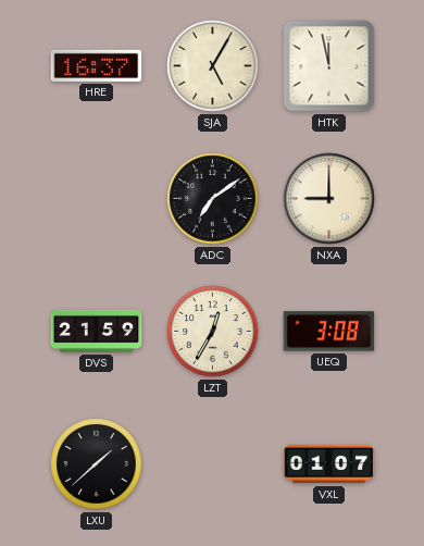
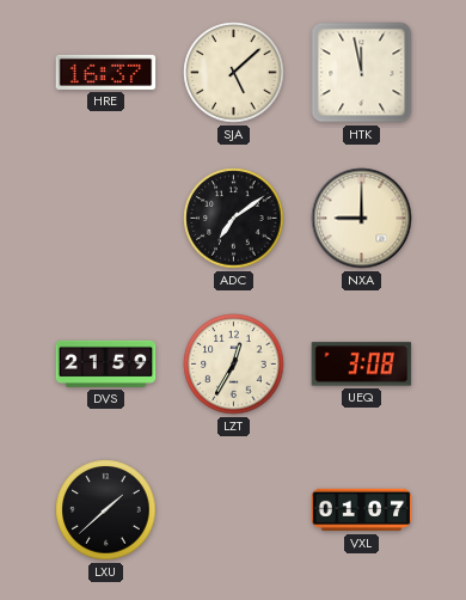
SJA: 5:05 -> 5:08
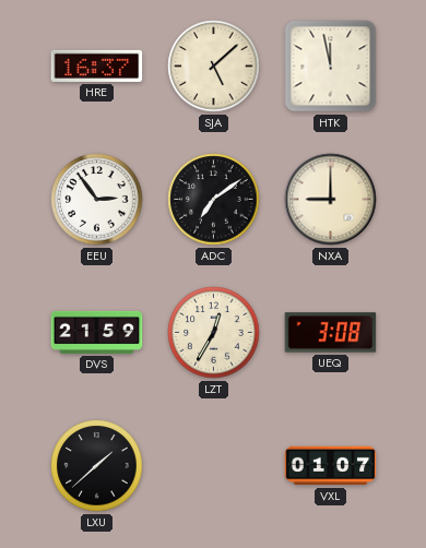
EEU: none -> 2:54
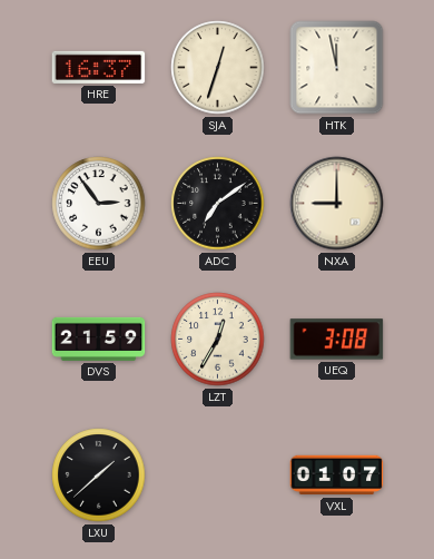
SJA: 5:08 -> 12:33
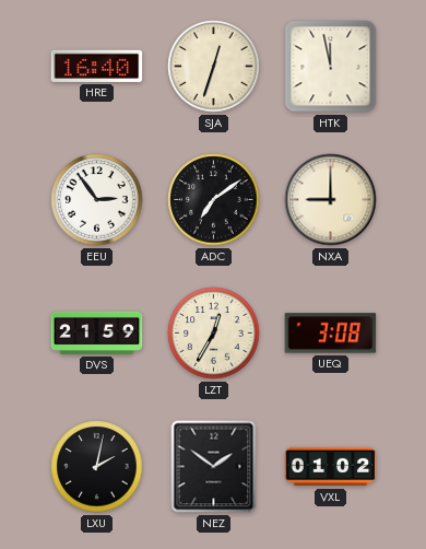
HRE: 16:37 -> 16:40
LXU: 1:38 -> 2:02
NEZ: none -> 1:51
VXL: 01:07 -> 01:02
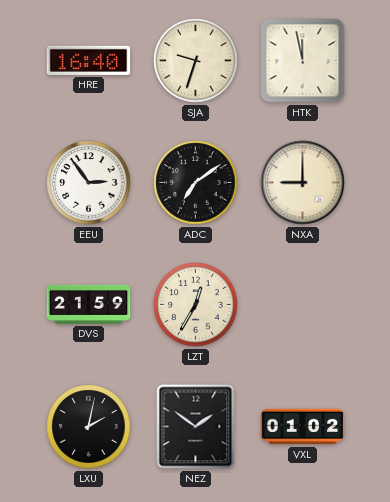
SJA: 12:33 -> 9:33
UEQ: 3:08 -> none
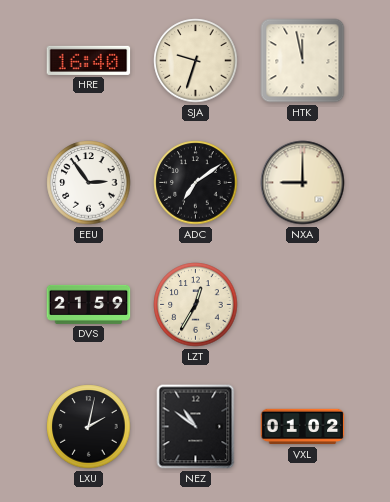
NEZ: 1:51 -> 10:51
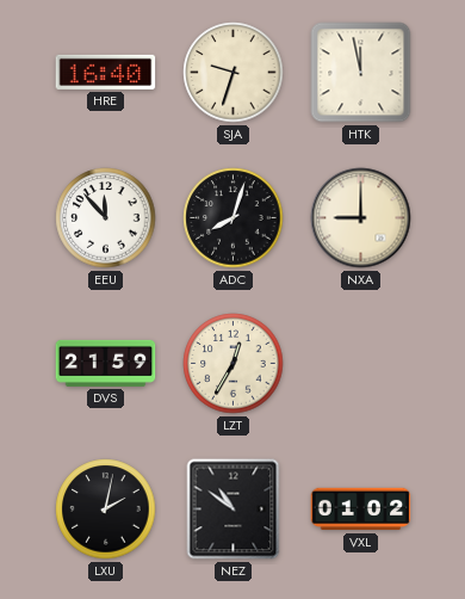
EEU: 2:54 -> 11:53
ADC: 7:09 -> 8:03
